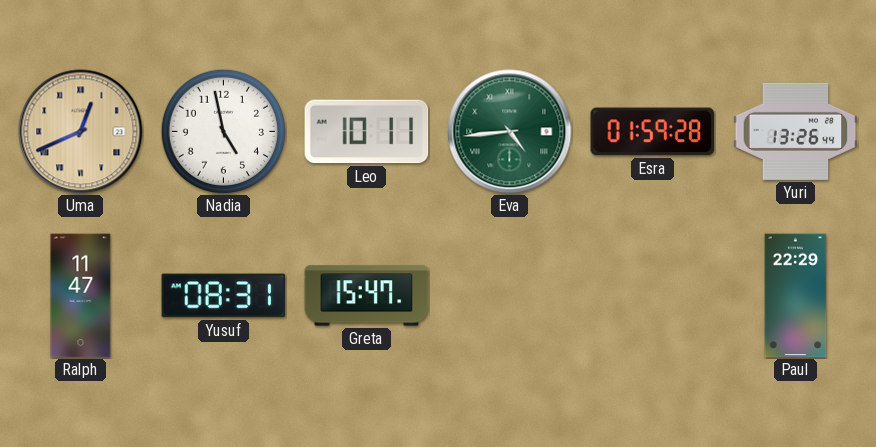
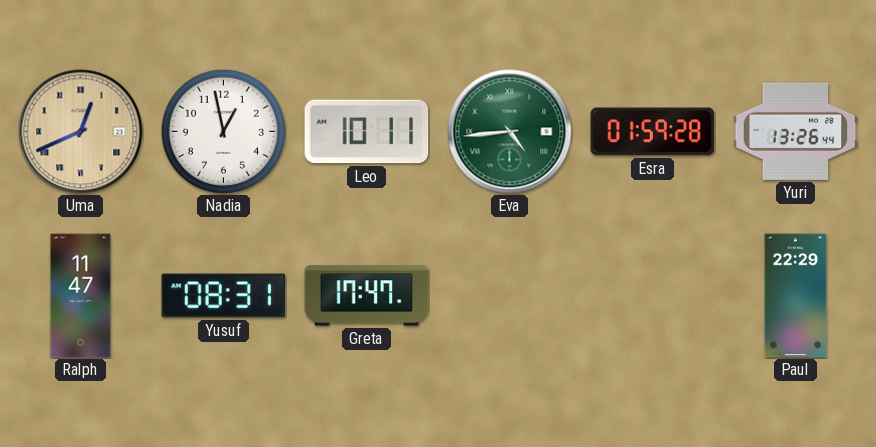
Nadia: 4:58 -> 12:58
Greta: 15:47 -> 17:47
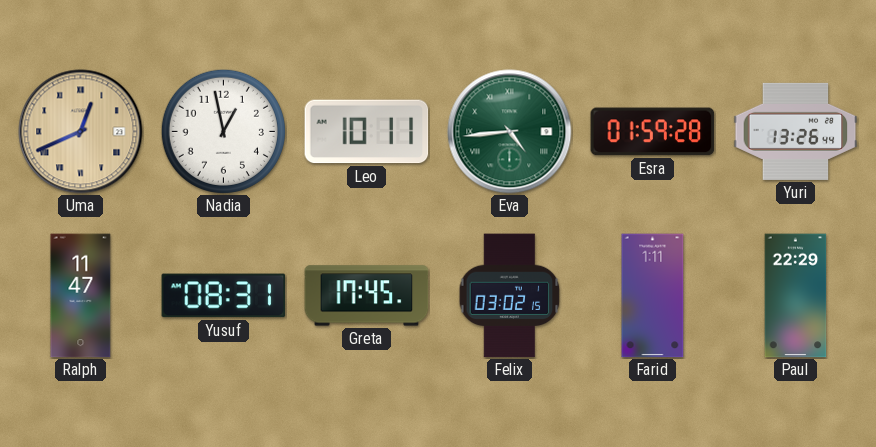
Greta: 17:47 -> 17:45
Felix: none -> 03:02
Farid: none -> 1:11
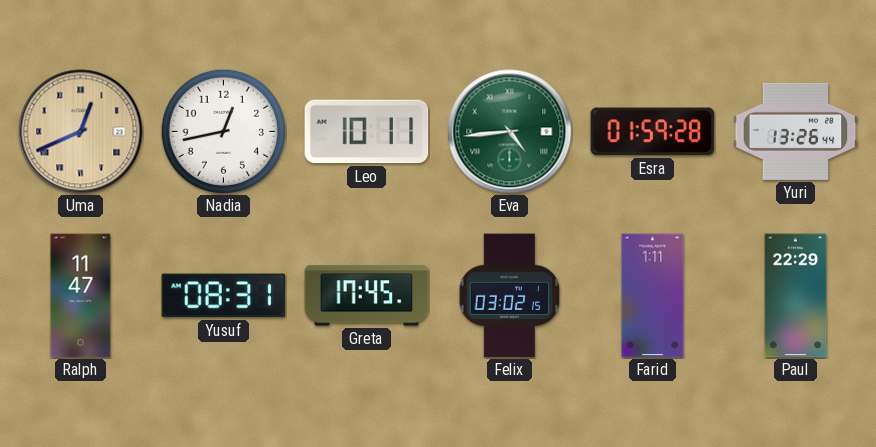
Nadia: 12:58 -> 12:43
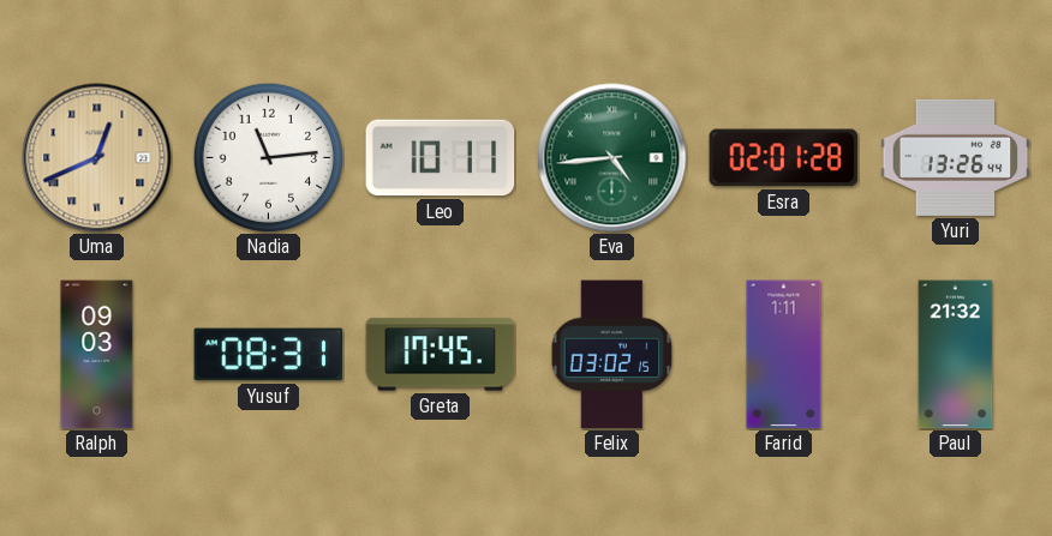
Nadia: 12:43 -> 11:14
Esra: 01:59 -> 02:01
Ralph: 11:47 -> 09:03
Paul: 22:29 -> 21:32
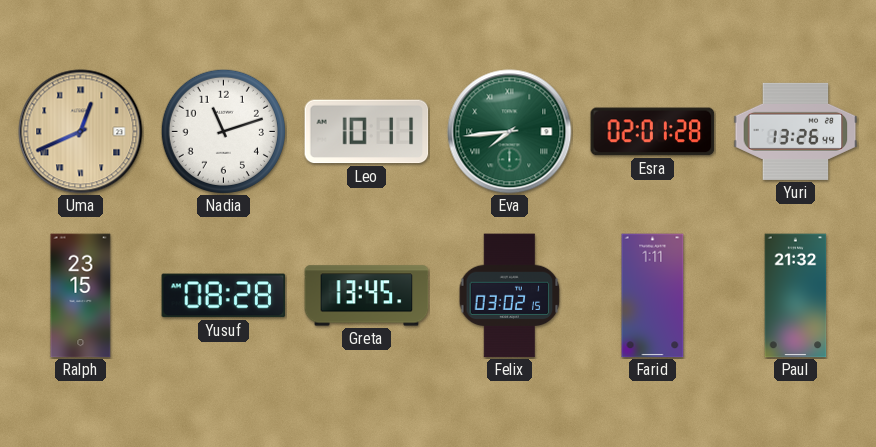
Nadia: 11:14 -> 11:12
Eva: 4:44 -> 7:44
Ralph: 09:03 -> 23:15
Yusuf: 08:31 -> 08:28
Greta: 17:45 -> 13:45
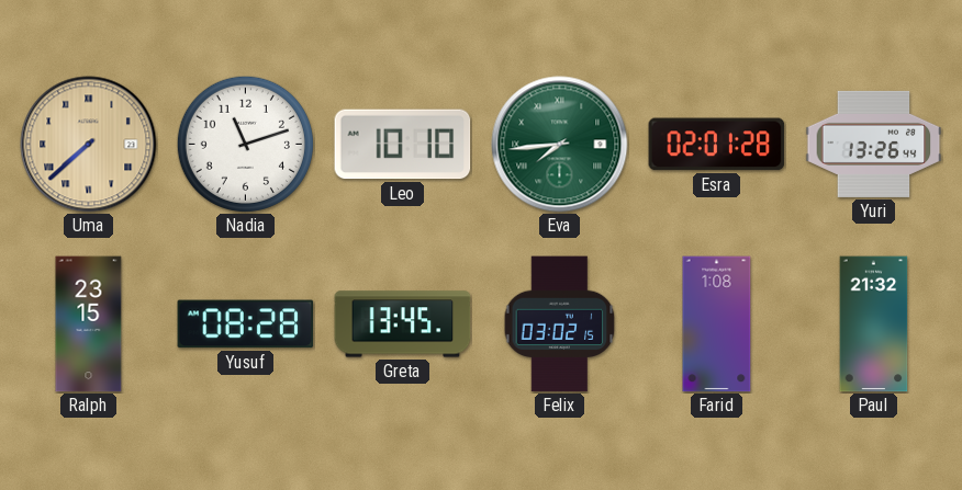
Uma: 12:41 -> 7:38
Leo: 10:11 -> 10:10
Farid: 1:11 -> 1:08
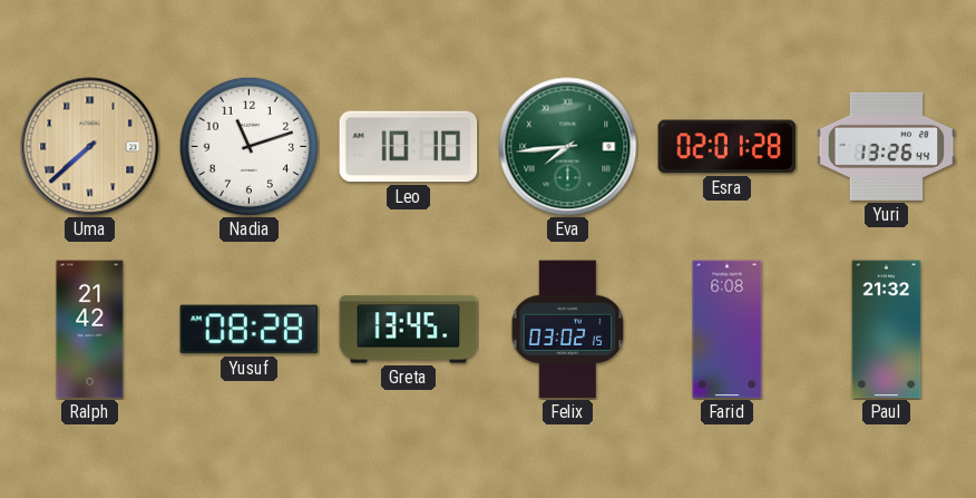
Ralph: 23:15 -> 21:42
Farid: 1:08 -> 6:08
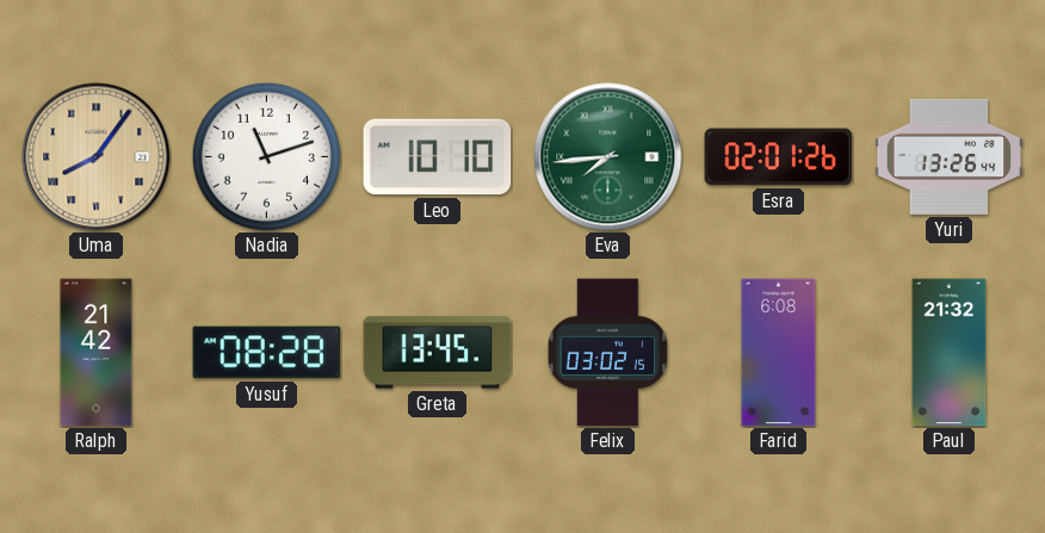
Uma: 7:38 -> 8:06
Esra: 02:01:28 -> 02:01:26
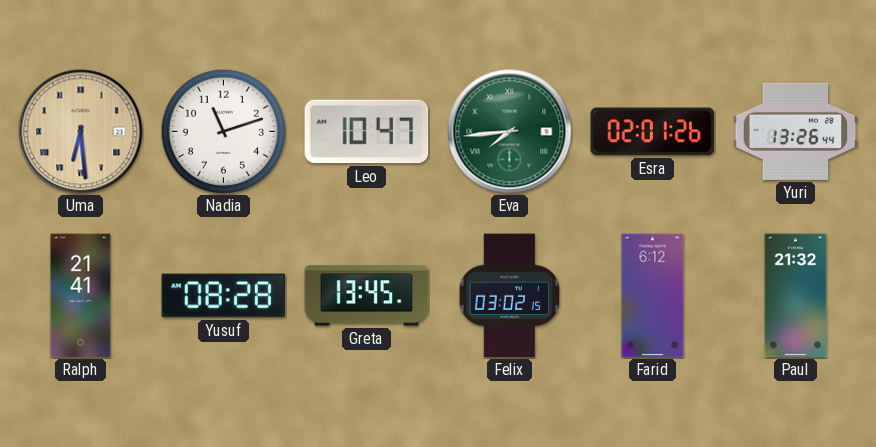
Uma: 8:06 -> 6:29
Leo: 10:10 -> 10:47
Ralph: 21:42 -> 21:41
Farid: 6:08 -> 6:12
